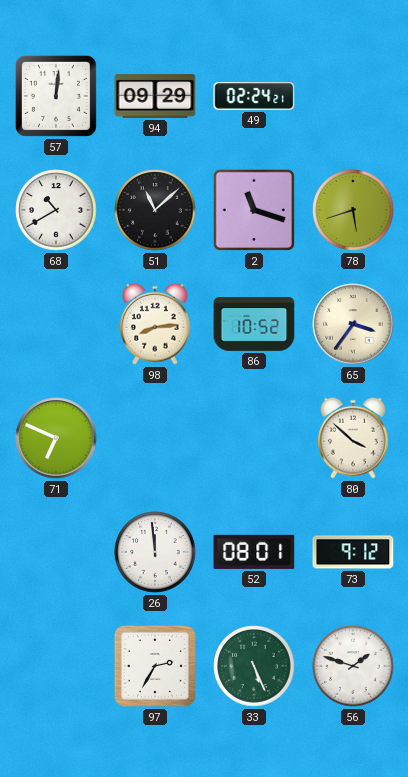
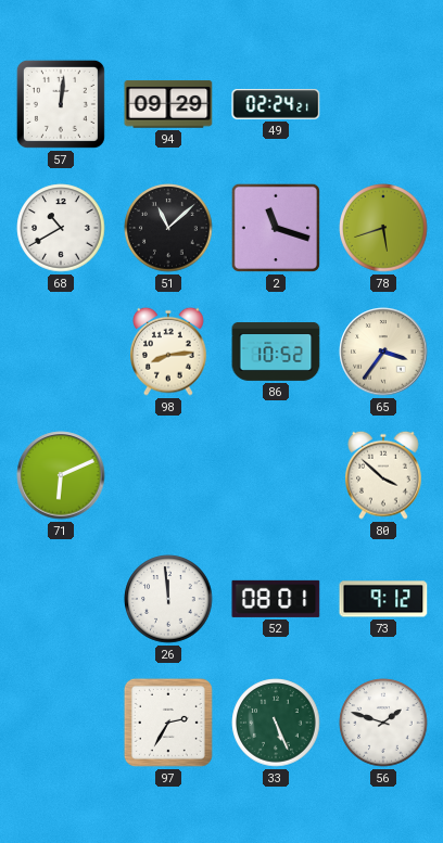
71: 6:49 -> 6:11
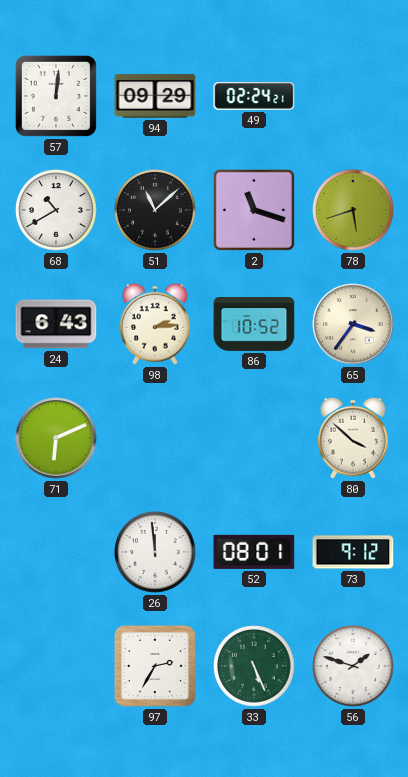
24: none -> 6:43
98: 8:14 -> 2:14
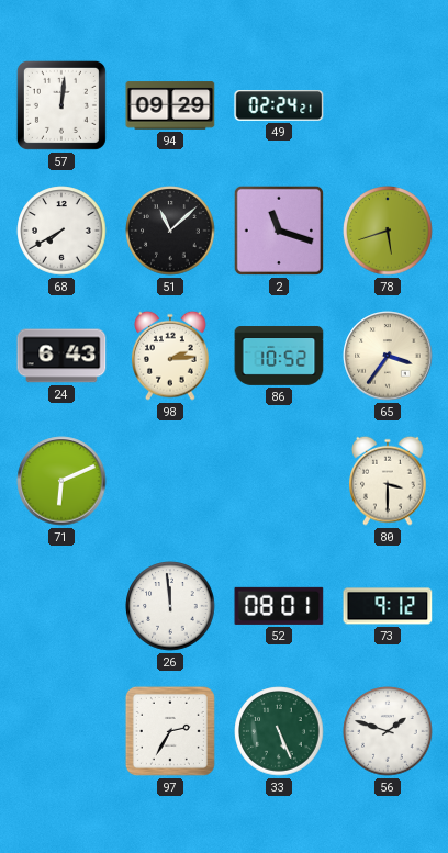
68: 10:40 -> 7:40
80: 3:52 -> 3:30
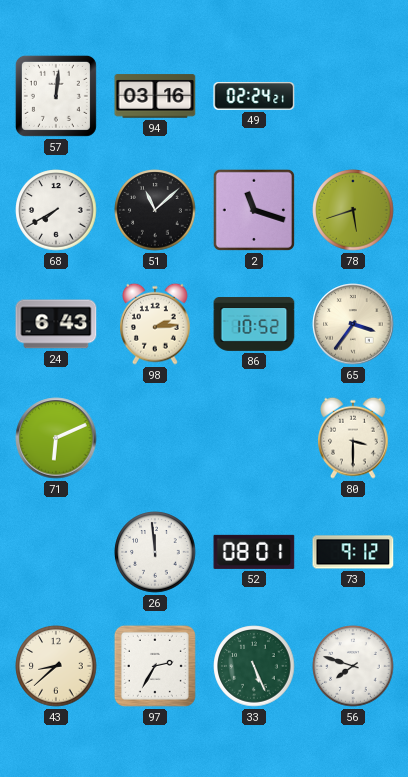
94: 09:29 -> 03:16
43: none -> 8:38
56: 1:48 -> 7:48
